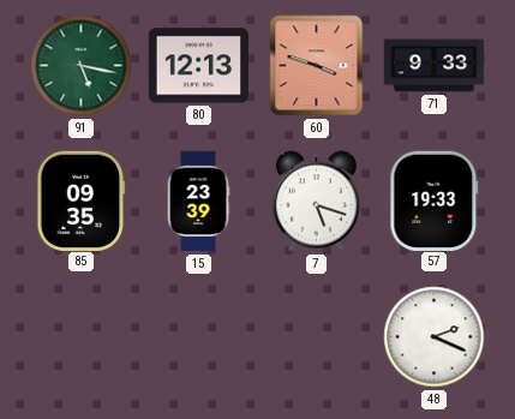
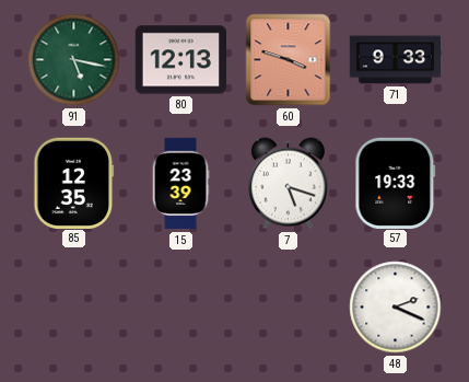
85: 09:35 -> 12:35
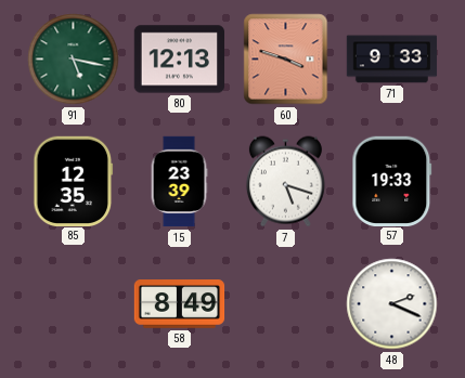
58: none -> 8:49
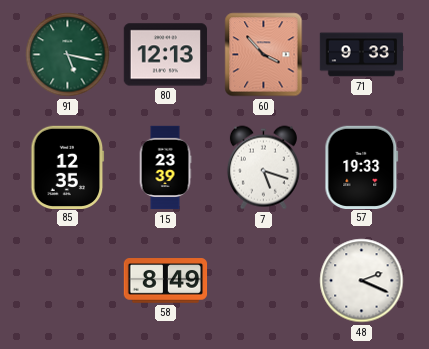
60: 3:48 -> 3:53
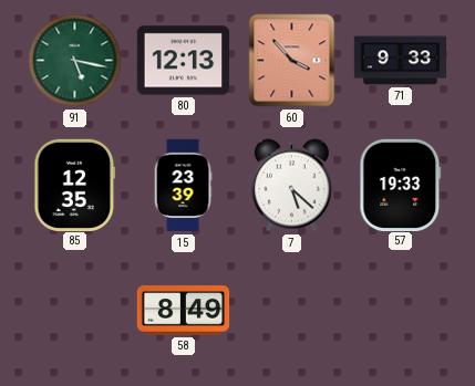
7: 5:18 -> 5:22
48: 2:19 -> none
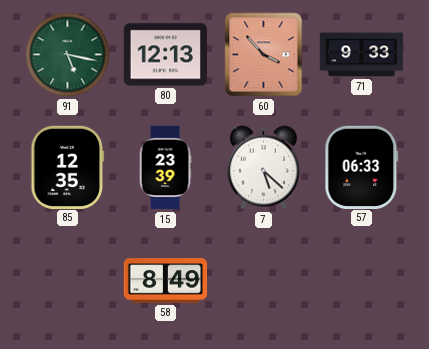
57: 19:33 -> 06:33
